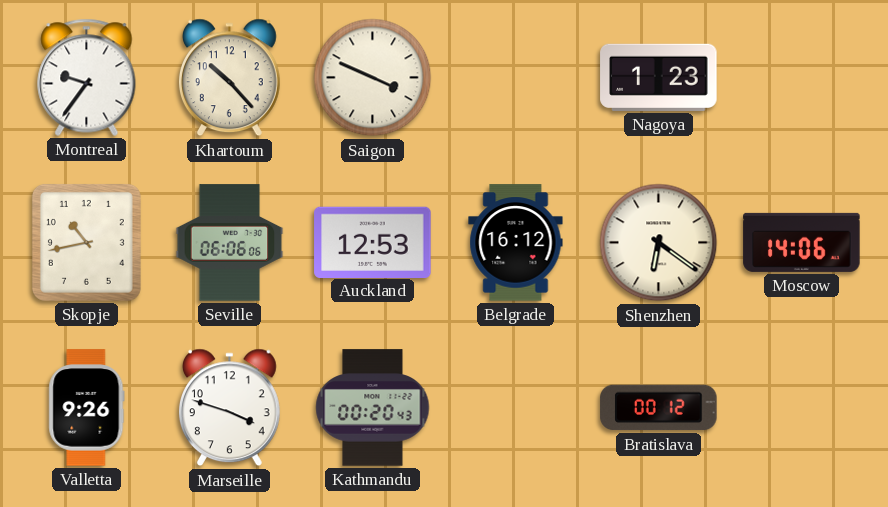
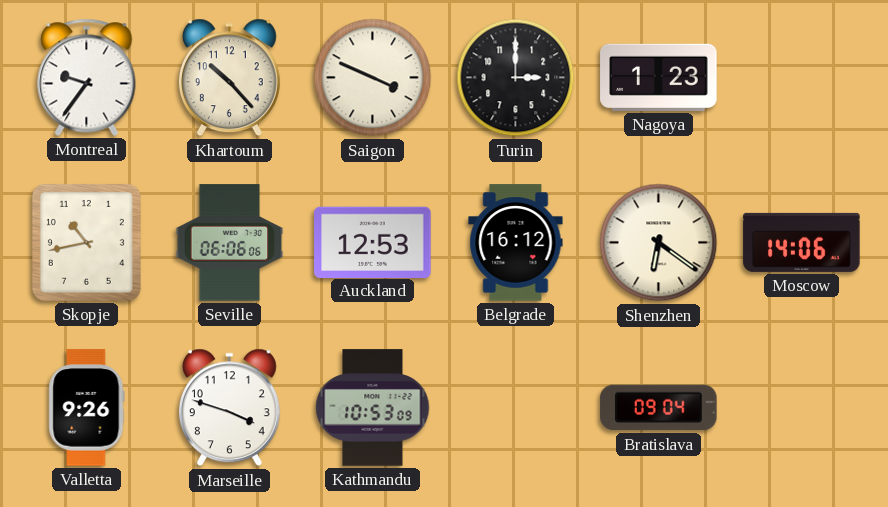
Turin: none -> 3:00
Kathmandu: 00:20 -> 10:53
Bratislava: 00:12 -> 09:04
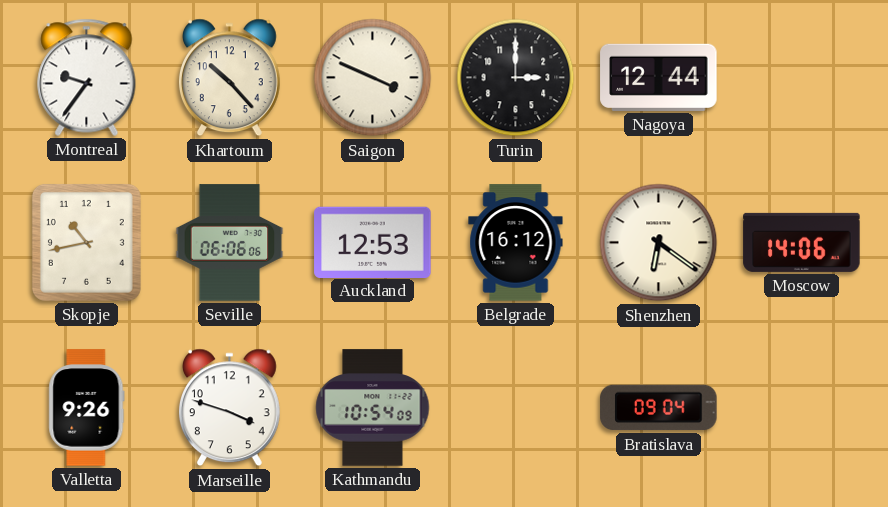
Nagoya: 1:23 -> 12:44
Kathmandu: 10:53 -> 10:54
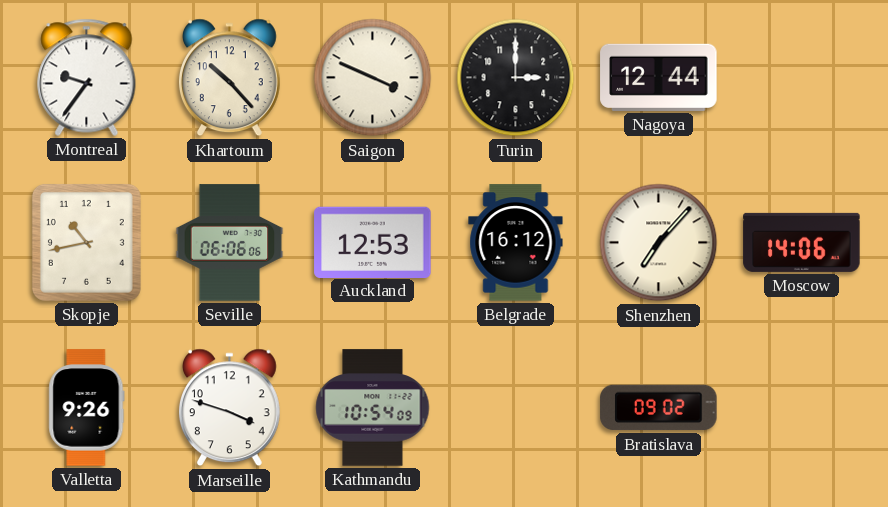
Shenzhen: 6:21 -> 7:07
Bratislava: 09:04 -> 09:02
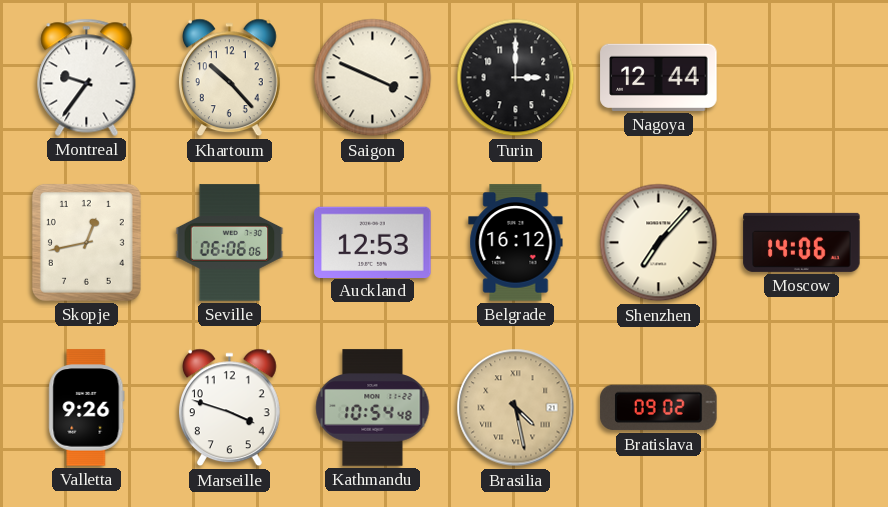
Skopje: 10:43 -> 12:43
Kathmandu: 10:54:09 -> 10:54:48
Brasilia: none -> 4:28
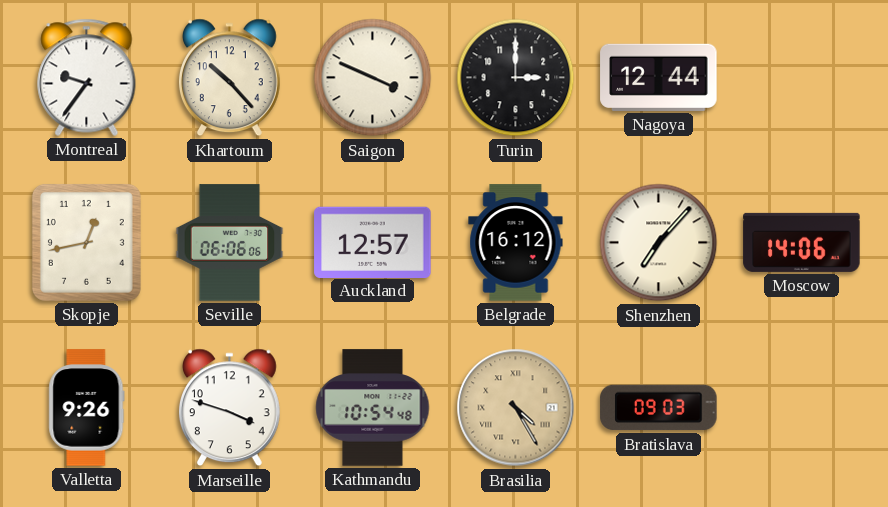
Auckland: 12:53 -> 12:57
Brasilia: 4:28 -> 4:25
Bratislava: 09:02 -> 09:03
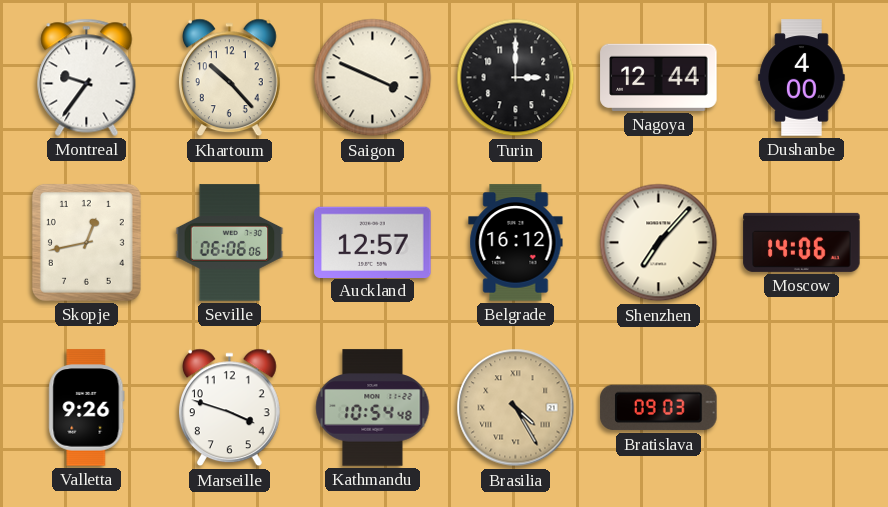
Dushanbe: none -> 4:00
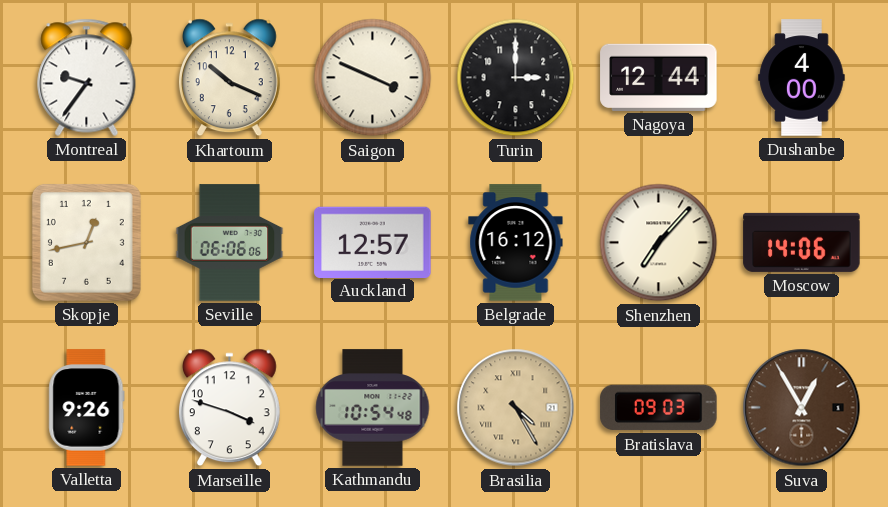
Khartoum: 10:23 -> 10:19
Suva: none -> 12:55
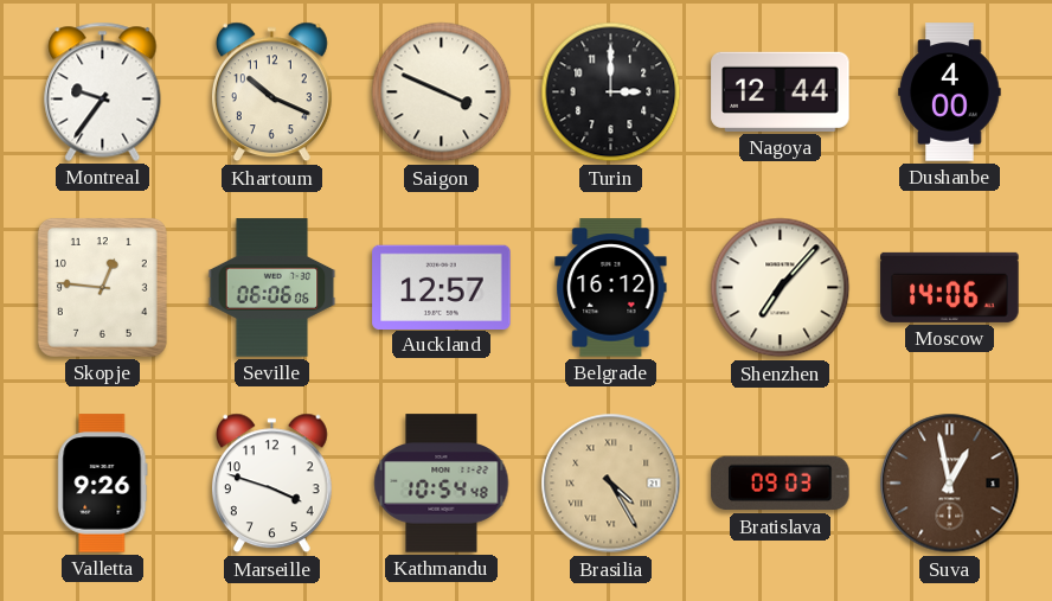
Skopje: 12:43 -> 12:46
Suva: 12:55 -> 12:58
